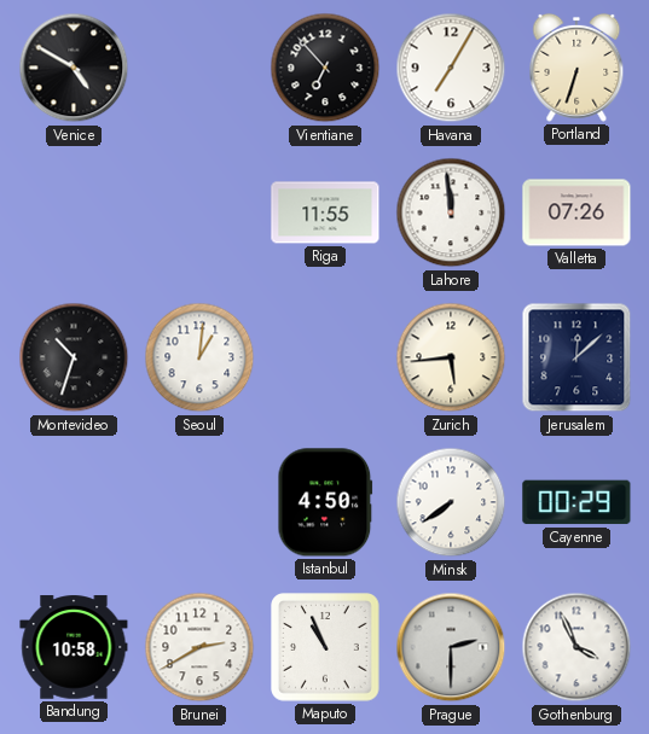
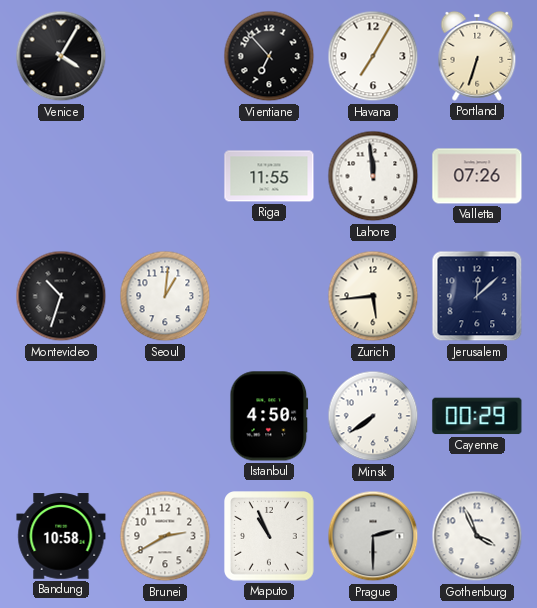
Venice: 4:50 -> 4:05
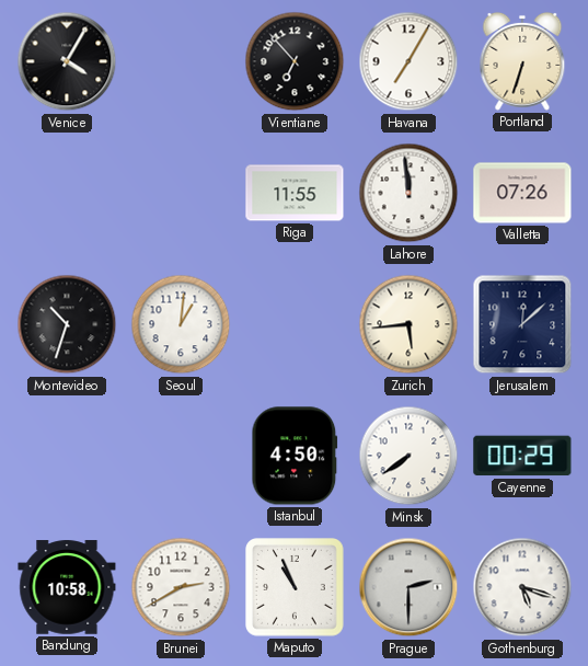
Gothenburg: 3:56 -> 5:18
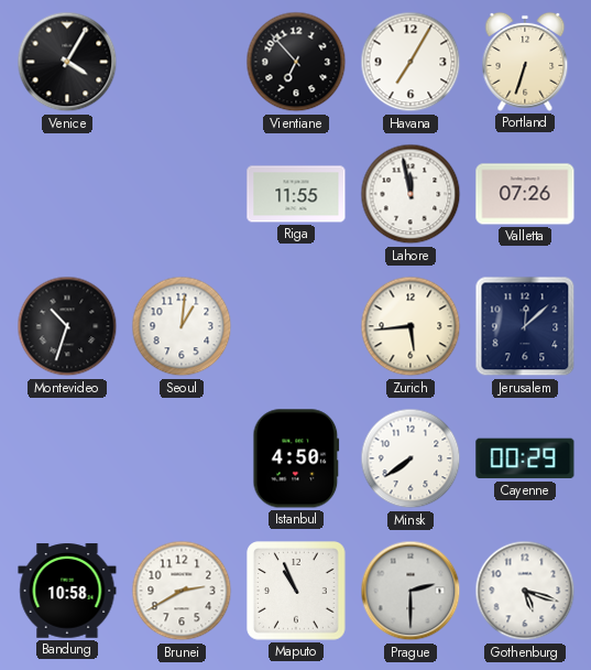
Lahore: 11:59 -> 11:58
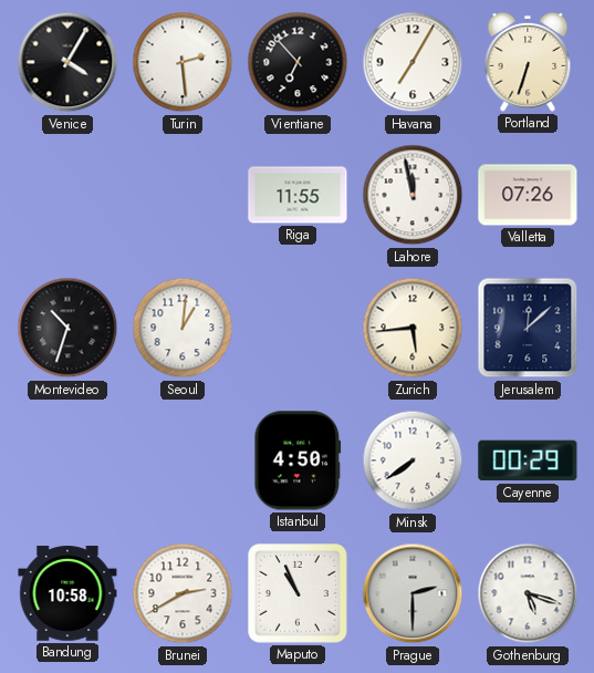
Turin: none -> 2:29
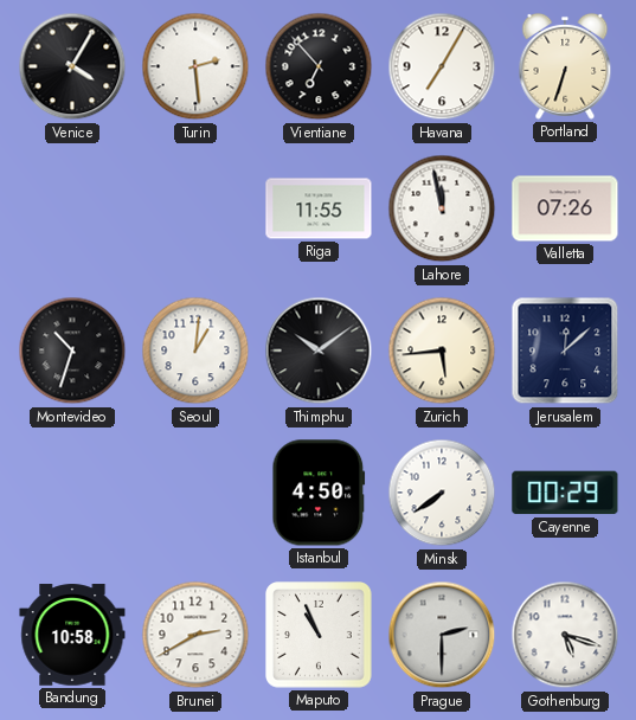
Thimphu: none -> 10:09
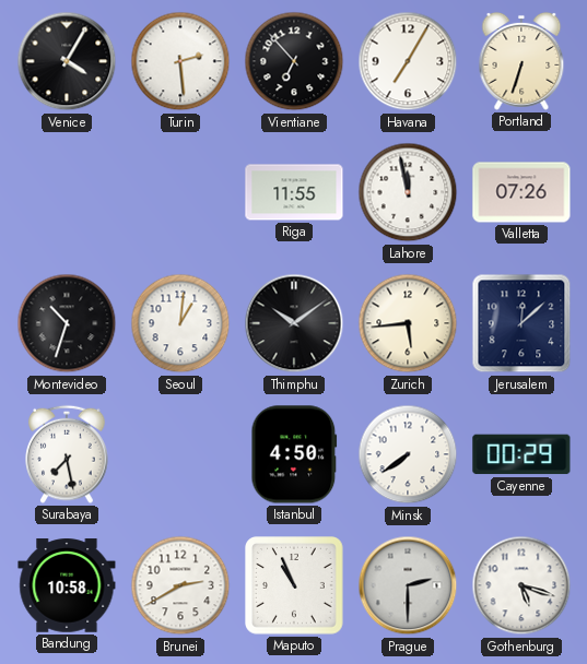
Surabaya: none -> 7:28
